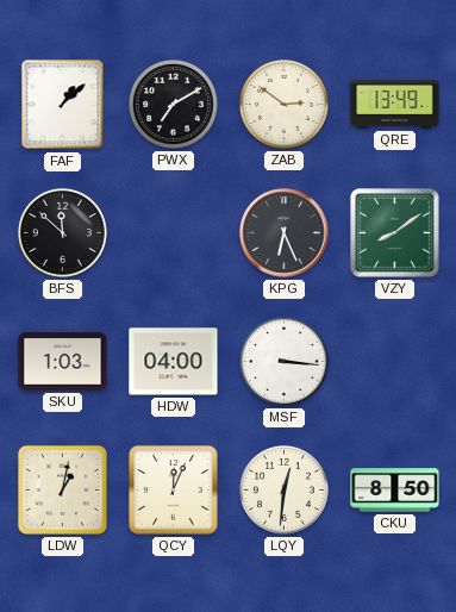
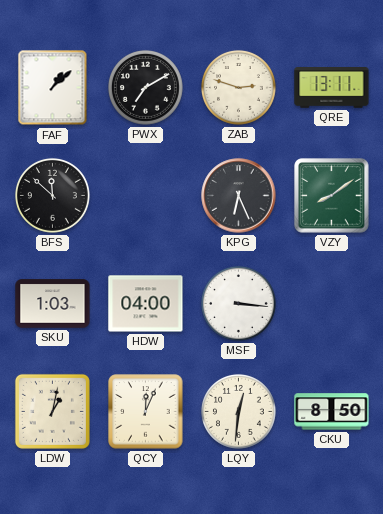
ZAB: 2:51 -> 2:48
QRE: 13:49 -> 13:11
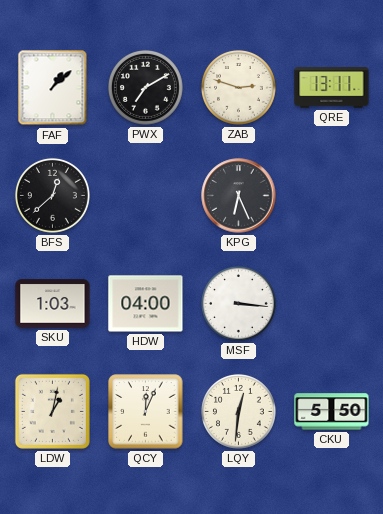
BFS: 11:52 -> 12:38
VZY: 8:09 -> none
CKU: 8:50 -> 5:50
